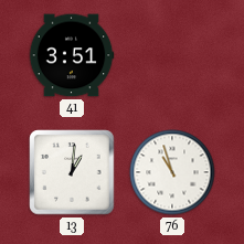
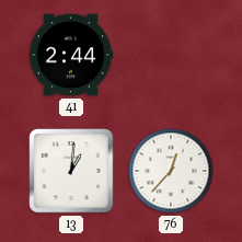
41: 3:51 -> 2:44
76: 10:57 -> 12:37
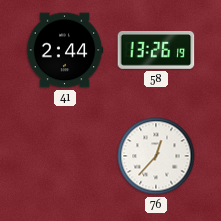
58: none -> 13:26
13: 1:01 -> none
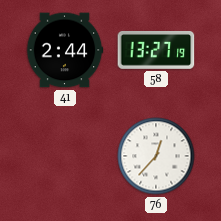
58: 13:26 -> 13:27
